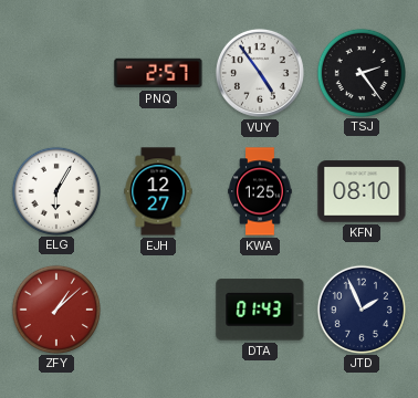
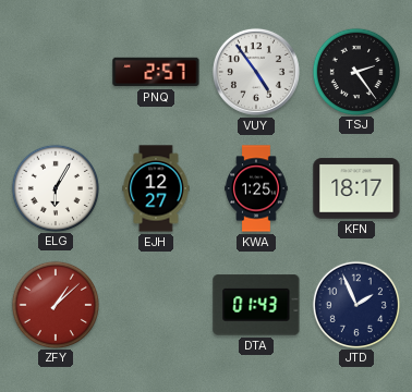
KFN: 08:10 -> 18:17
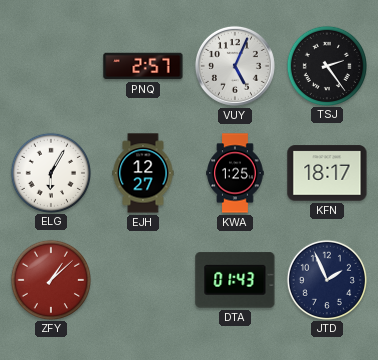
VUY: 4:54 -> 5:04
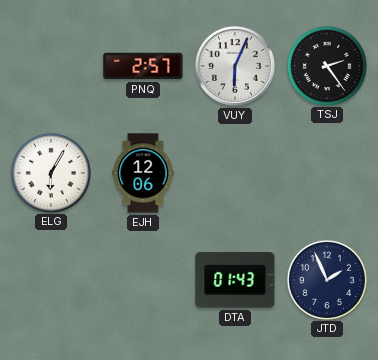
VUY: 5:04 -> 6:04
EJH: 12:27 -> 12:06
KWA: 1:25 -> none
KFN: 18:17 -> none
ZFY: 1:08 -> none
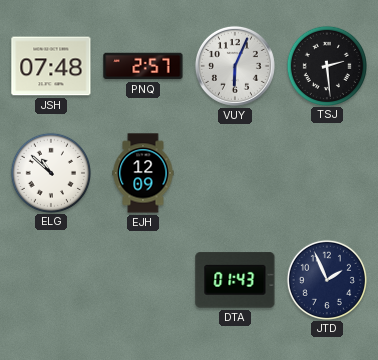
JSH: none -> 07:48
TSJ: 2:24 -> 2:29
ELG: 6:05 -> 10:52
EJH: 12:06 -> 12:09
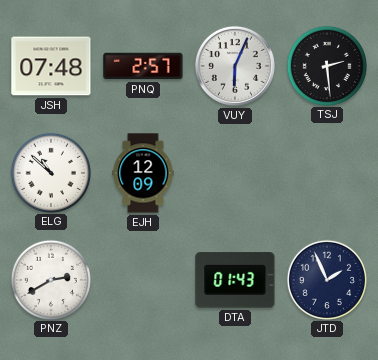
PNZ: none -> 2:40
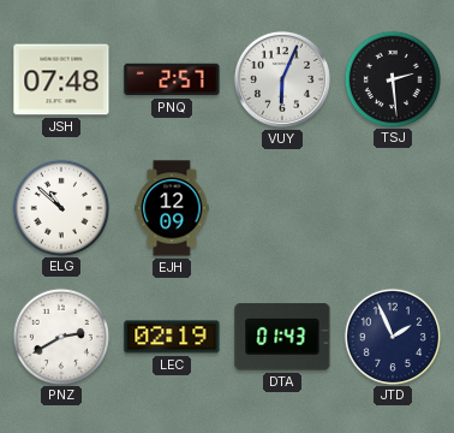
LEC: none -> 02:19
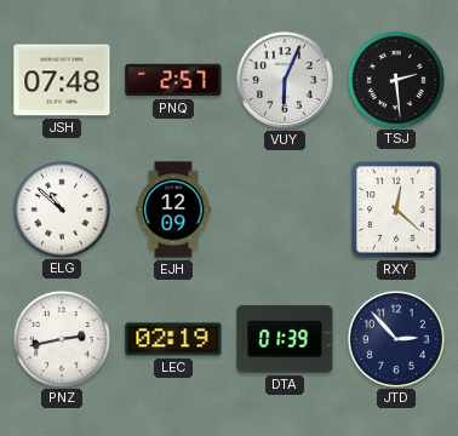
RXY: none -> 12:22
PNZ: 2:40 -> 2:43
DTA: 01:43 -> 01:39
JTD: 1:56 -> 2:53
